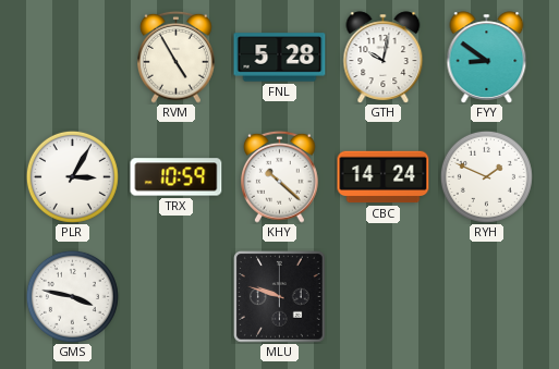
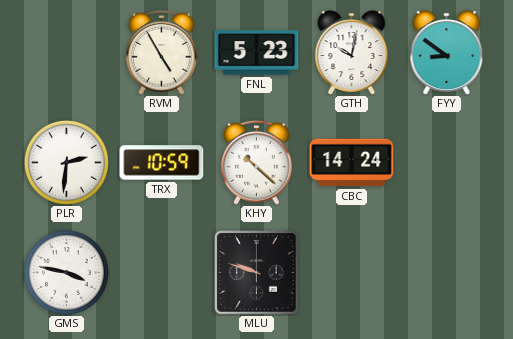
FNL: 5:28 -> 5:23
PLR: 3:05 -> 2:31
RYH: 1:49 -> none
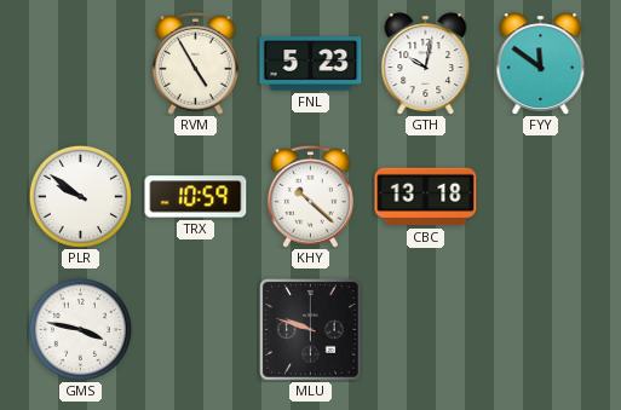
FYY: 8:51 -> 11:51
PLR: 2:31 -> 9:51
CBC: 14:24 -> 13:18
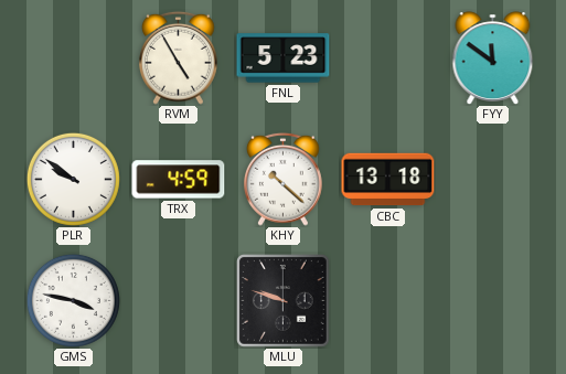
GTH: 10:02 -> none
TRX: 10:59 -> 4:59
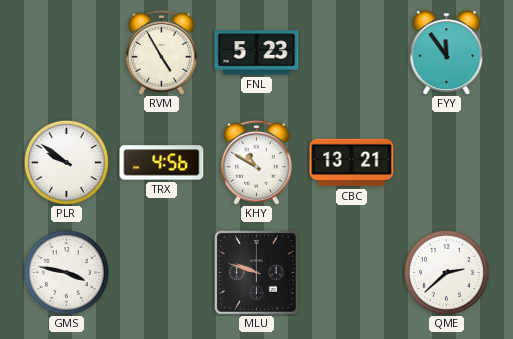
FYY: 11:51 -> 11:54
TRX: 4:59 -> 4:56
KHY: 10:22 -> 10:50
CBC: 13:18 -> 13:21
QME: none -> 2:38
